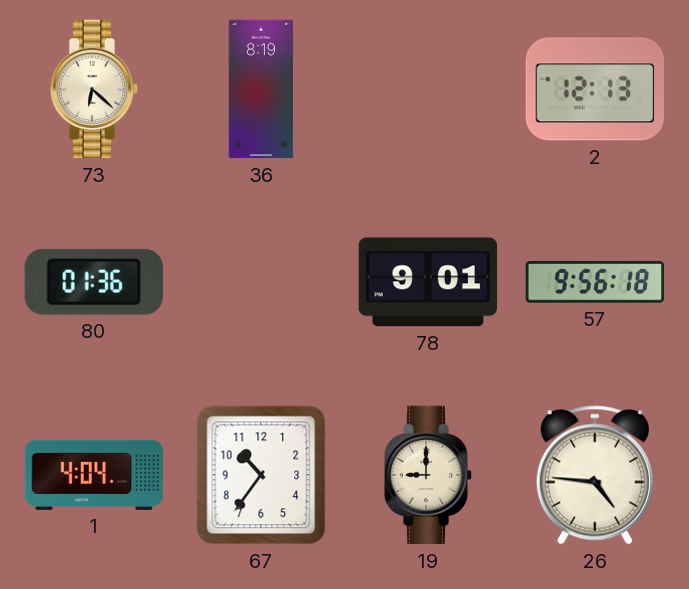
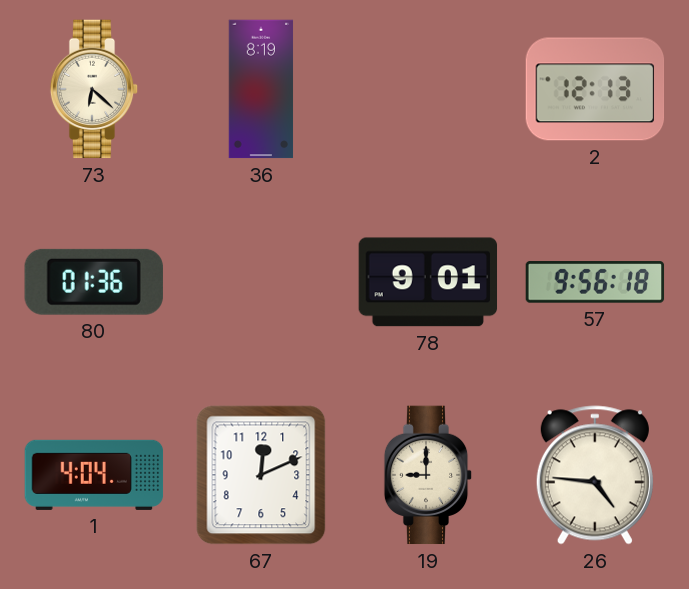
67: 10:36 -> 12:11
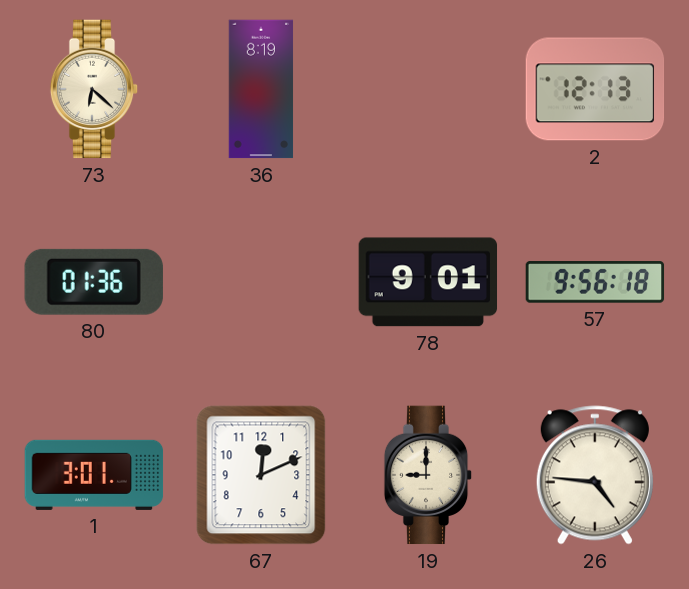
1: 4:04 -> 3:01
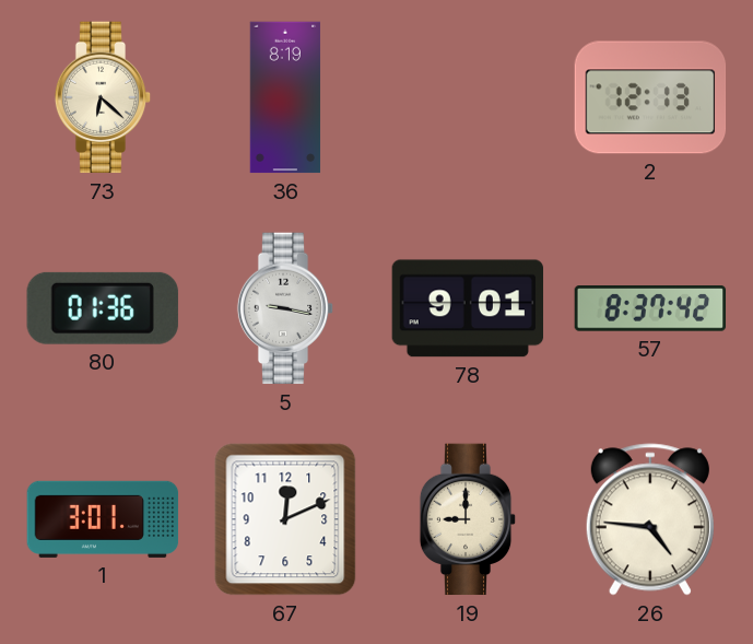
5: none -> 9:17
57: 9:56 -> 8:37
